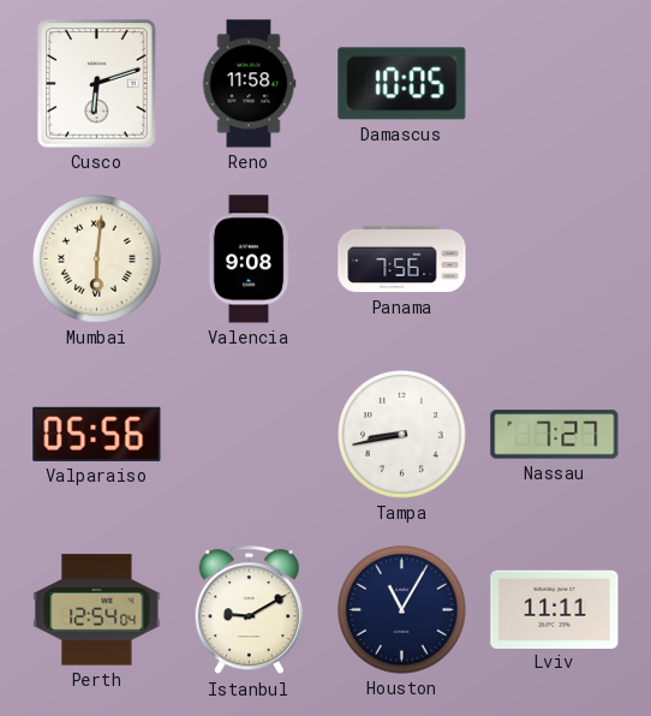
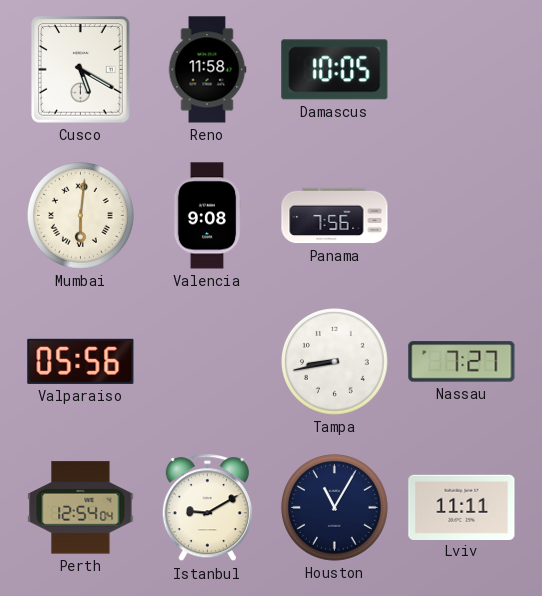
Cusco: 6:12 -> 5:20
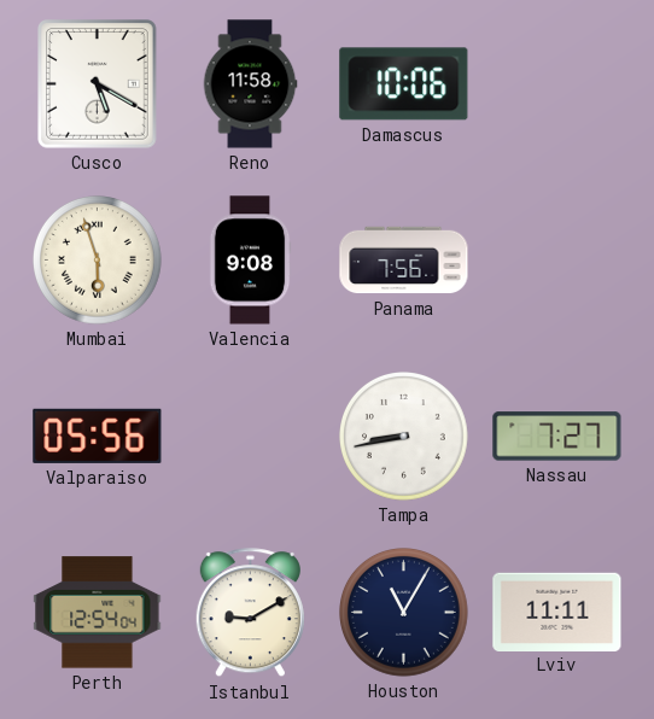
Damascus: 10:05 -> 10:06
Mumbai: 6:01 -> 5:57
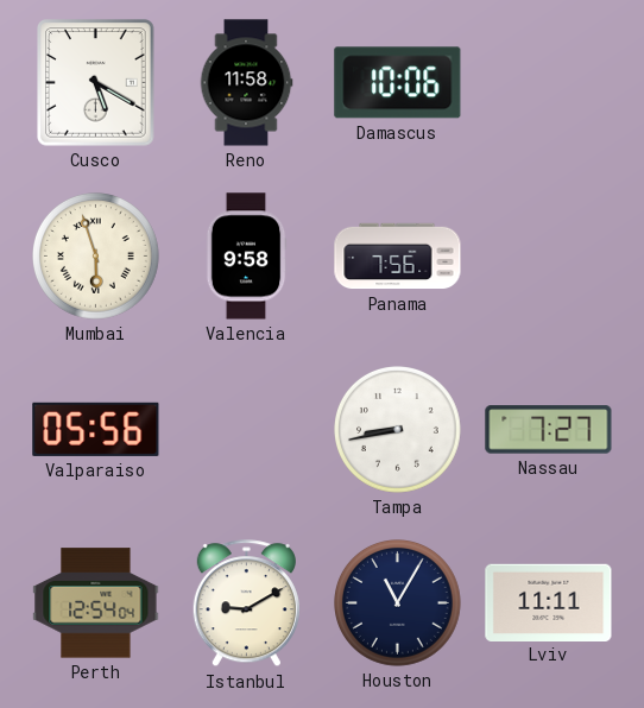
Valencia: 9:08 -> 9:58
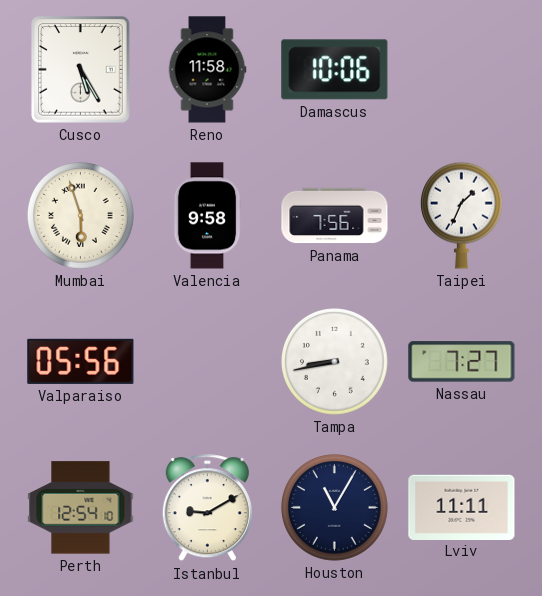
Cusco: 5:20 -> 5:25
Taipei: none -> 1:34
Perth: 12:54:04 -> 12:54:10
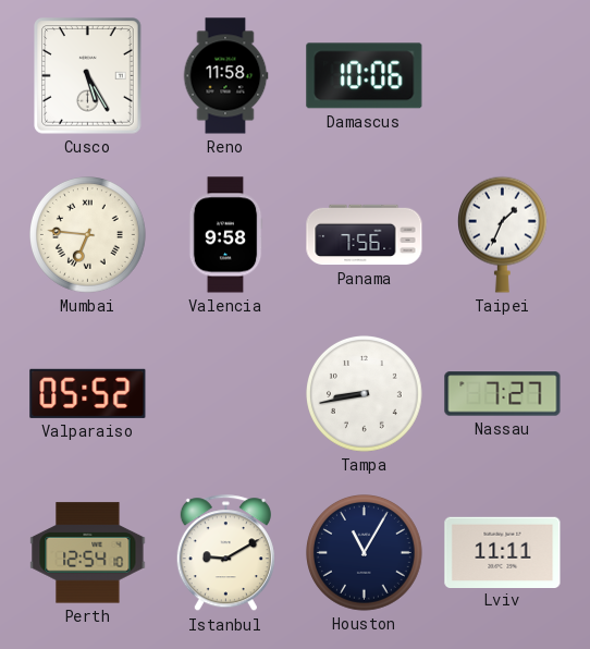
Mumbai: 5:57 -> 6:46
Valparaiso: 05:56 -> 05:52
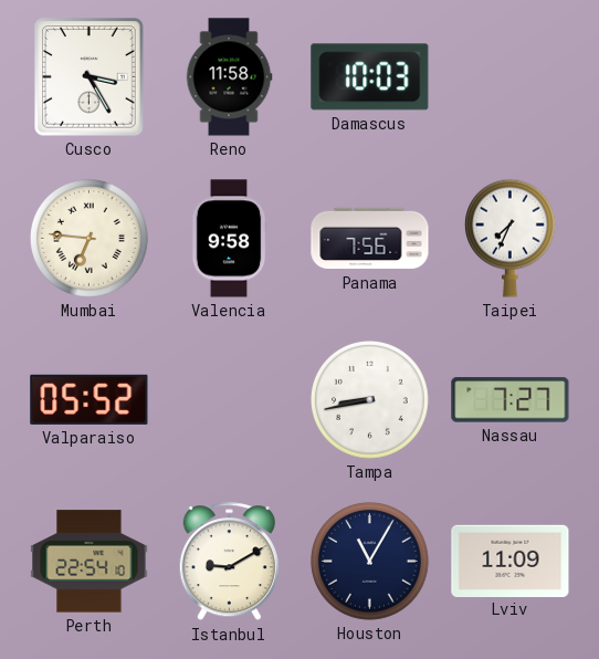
Cusco: 5:25 -> 3:25
Damascus: 10:06 -> 10:03
Taipei: 1:34 -> 7:34
Perth: 12:54 -> 22:54
Lviv: 11:11 -> 11:09
